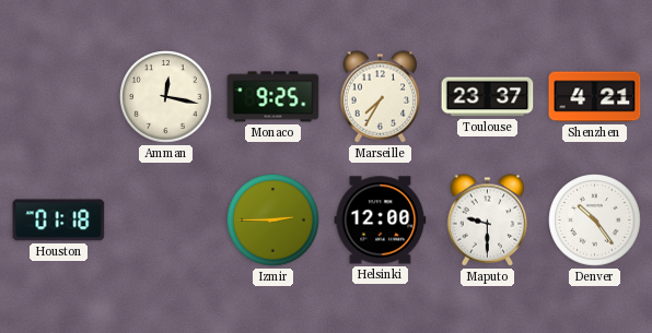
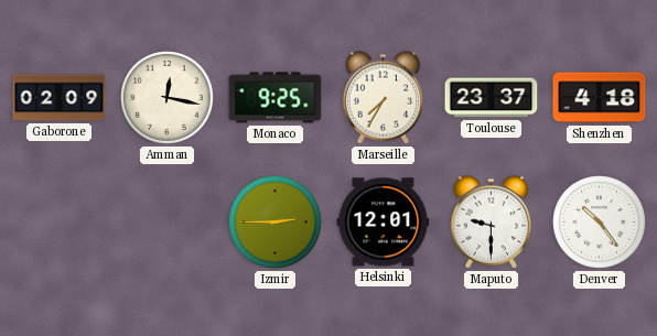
Gaborone: none -> 02:09
Shenzhen: 4:21 -> 4:18
Houston: 01:18 -> none
Helsinki: 12:00 -> 12:01
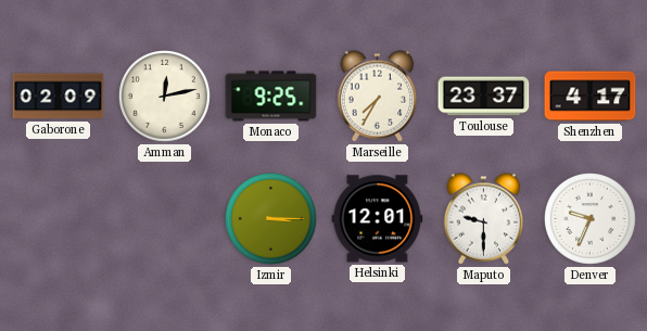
Amman: 12:17 -> 12:13
Shenzhen: 4:18 -> 4:17
Izmir: 2:45 -> 3:15
Denver: 10:24 -> 9:34
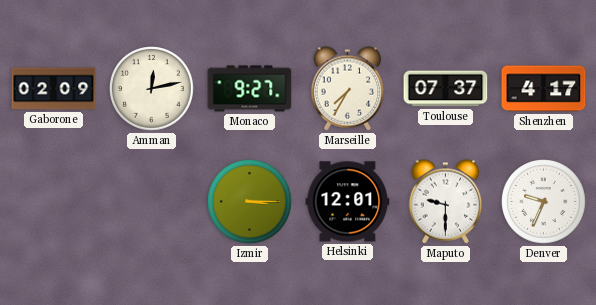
Monaco: 9:25 -> 9:27
Toulouse: 23:37 -> 07:37
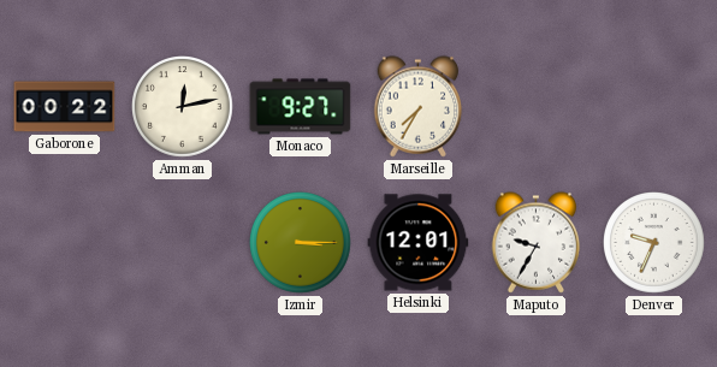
Gaborone: 02:09 -> 00:22
Toulouse: 07:37 -> none
Shenzhen: 4:17 -> none
Maputo: 9:30 -> 9:35
